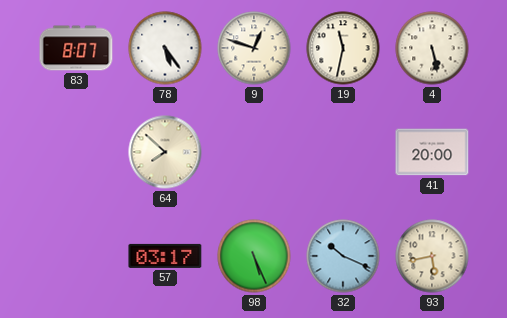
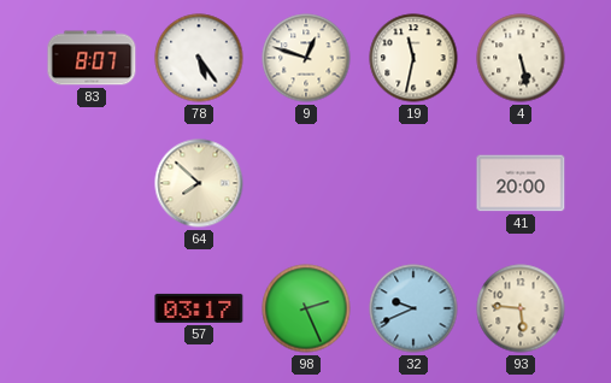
98: 5:26 -> 2:26
32: 10:19 -> 9:41
93: 5:43 -> 5:46
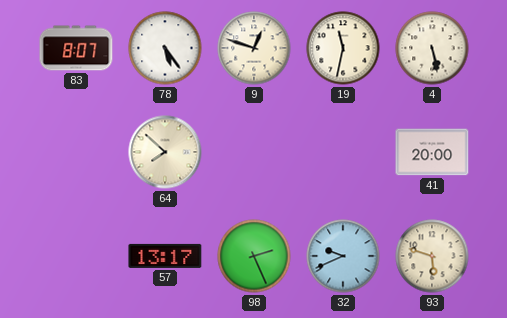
57: 03:17 -> 13:17
93: 5:46 -> 5:48
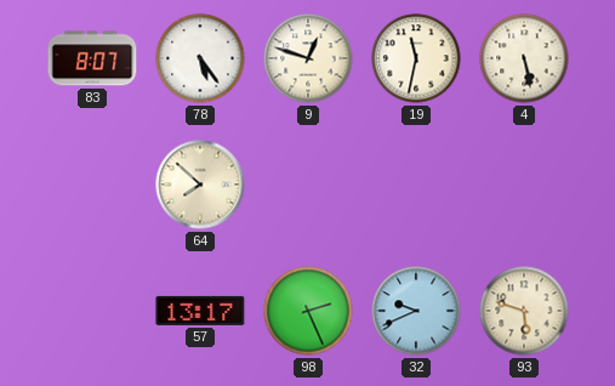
41: 20:00 -> none
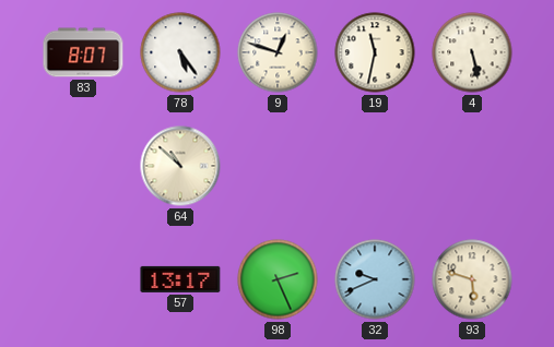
64: 7:52 -> 10:52
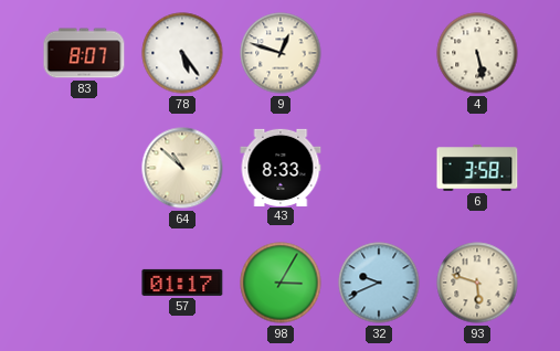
19: 11:32 -> none
43: none -> 8:33
6: none -> 3:58
57: 13:17 -> 01:17
98: 2:26 -> 3:05
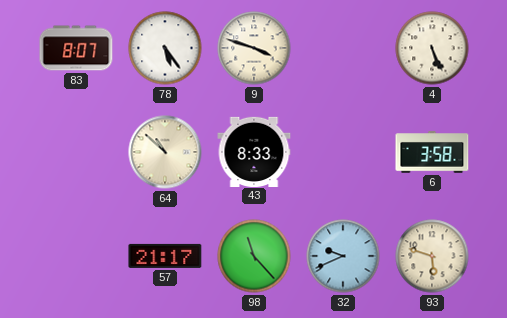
9: 12:48 -> 3:48
4: 5:28 -> 5:26
57: 01:17 -> 21:17
98: 3:05 -> 11:23
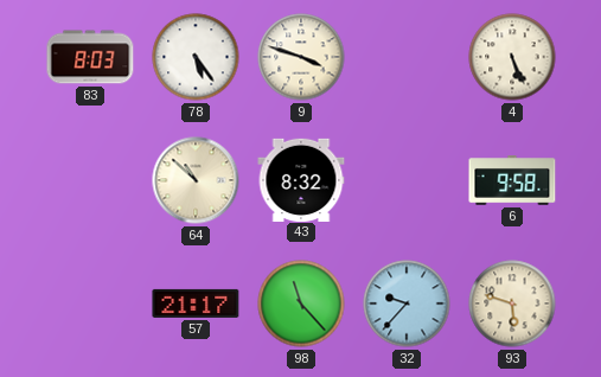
83: 8:07 -> 8:03
43: 8:33 -> 8:32
6: 3:58 -> 9:58
32: 9:41 -> 9:37
